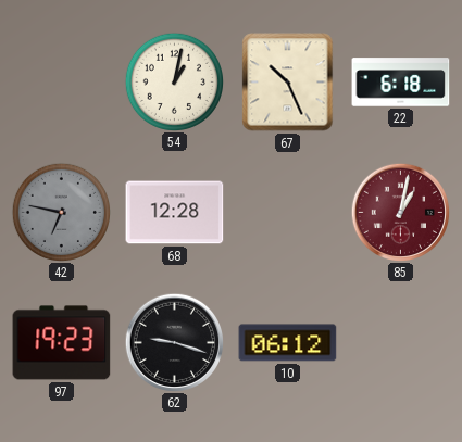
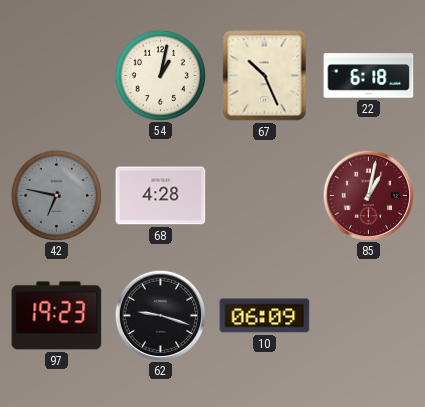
68: 12:28 -> 4:28
10: 06:12 -> 06:09
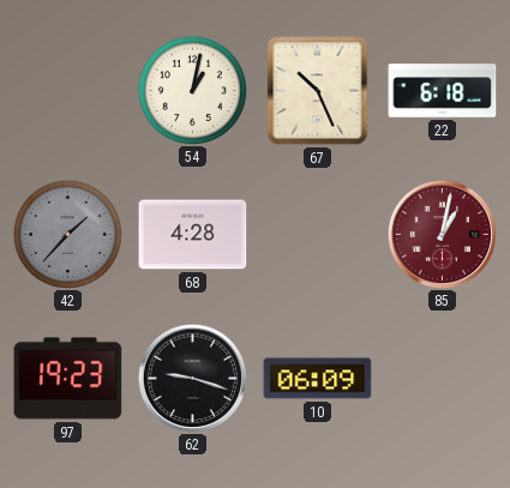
42: 6:47 -> 1:37
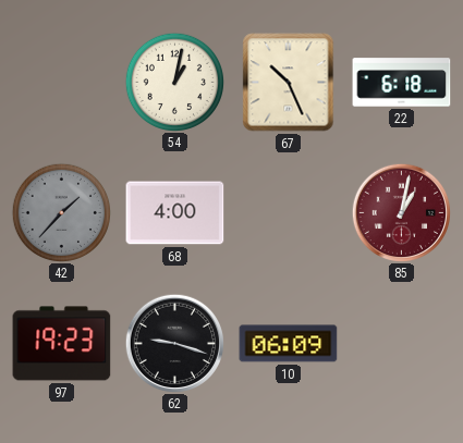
68: 4:28 -> 4:00
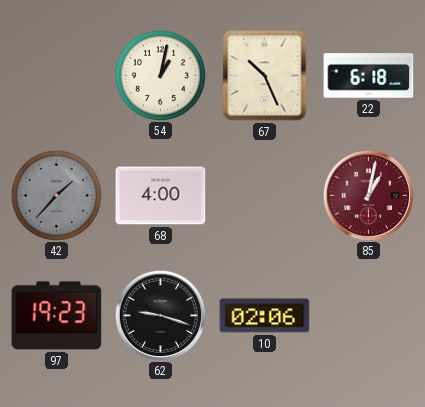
10: 06:09 -> 02:06
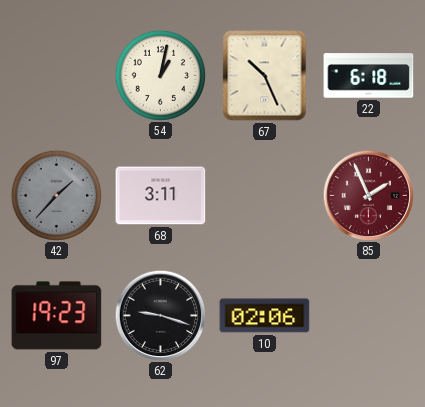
68: 4:00 -> 3:11
85: 1:02 -> 1:56
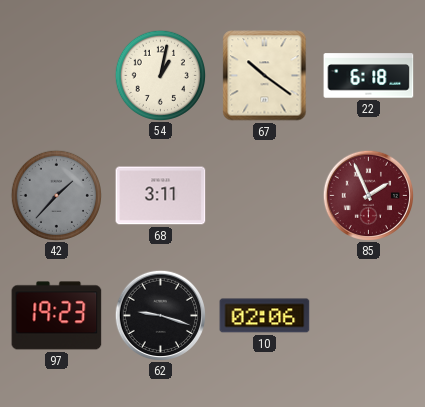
67: 10:26 -> 10:21
